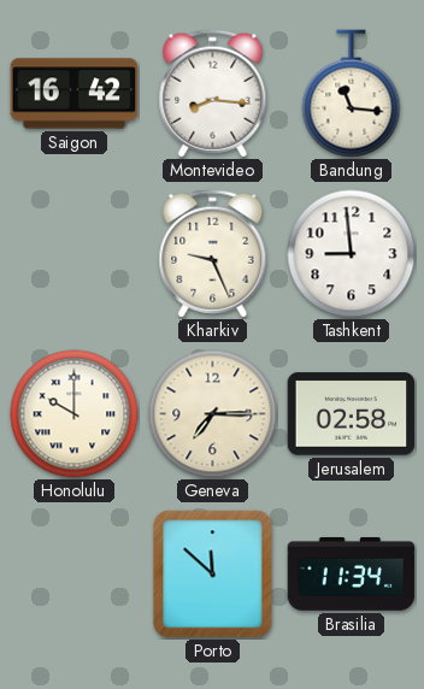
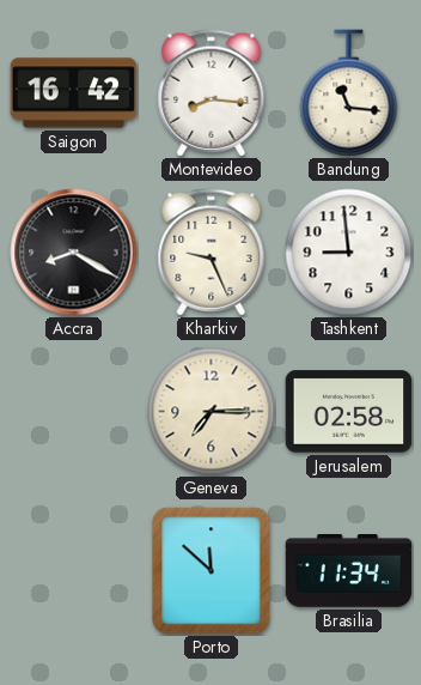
Accra: none -> 8:20
Honolulu: 10:00 -> none
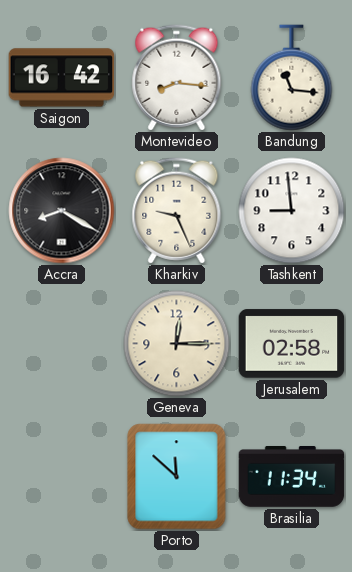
Geneva: 7:15 -> 12:15
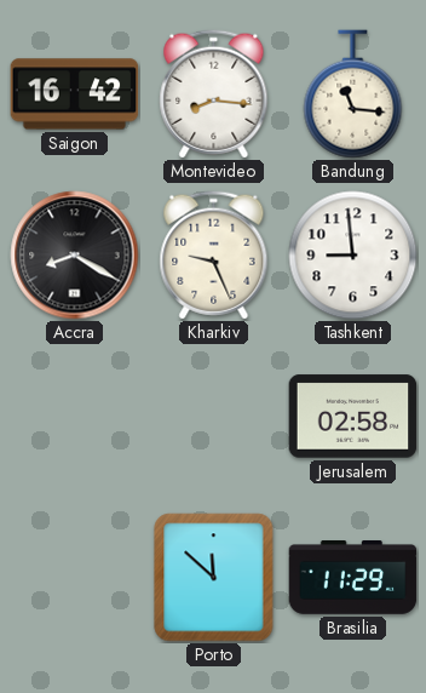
Geneva: 12:15 -> none
Brasilia: 11:34 -> 11:29
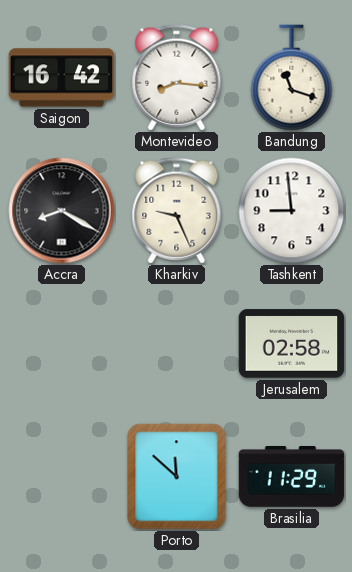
Bandung: 11:16 -> 11:18
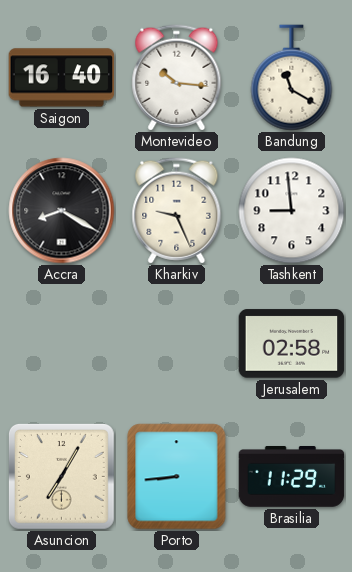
Saigon: 16:42 -> 16:40
Montevideo: 8:16 -> 10:16
Bandung: 11:18 -> 11:20
Asuncion: none -> 7:05
Porto: 11:52 -> 8:44
